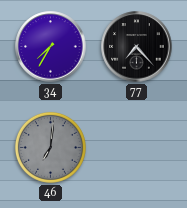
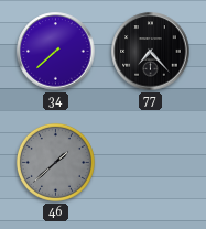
34: 7:35 -> 7:38
46: 7:01 -> 1:38
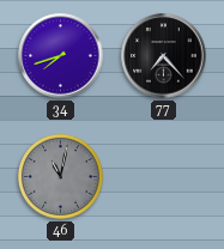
34: 7:38 -> 7:42
46: 1:38 -> 11:02
